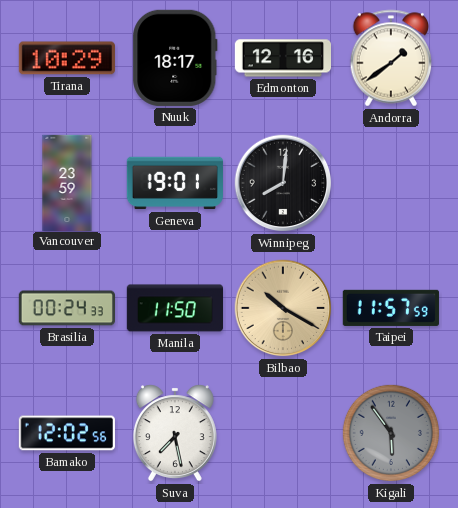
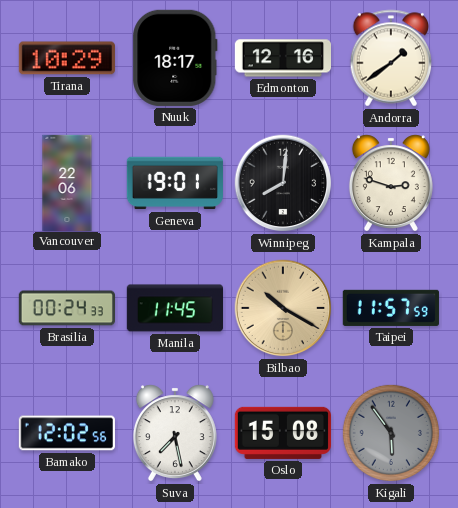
Vancouver: 23:59 -> 22:06
Kampala: none -> 2:48
Manila: 11:50 -> 11:45
Oslo: none -> 15:08
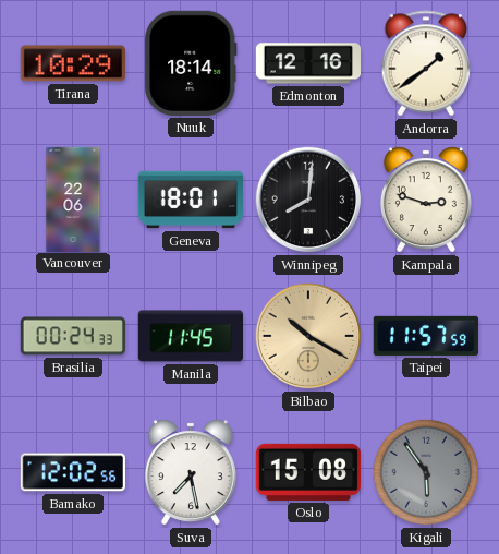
Nuuk: 18:17 -> 18:14
Geneva: 19:01 -> 18:01
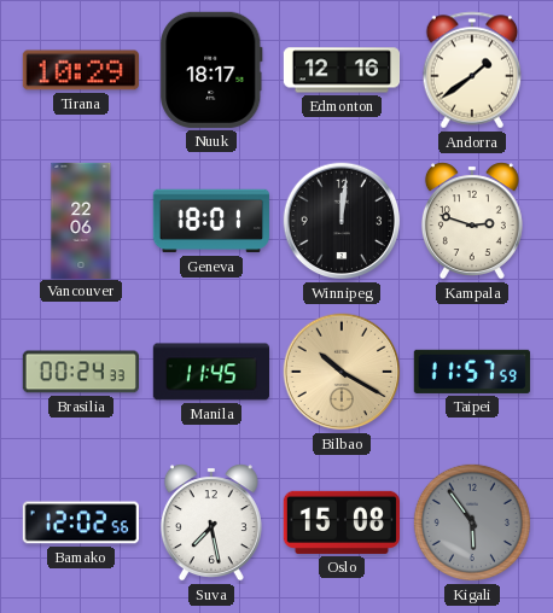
Nuuk: 18:14 -> 18:17
Winnipeg: 8:01 -> 12:01
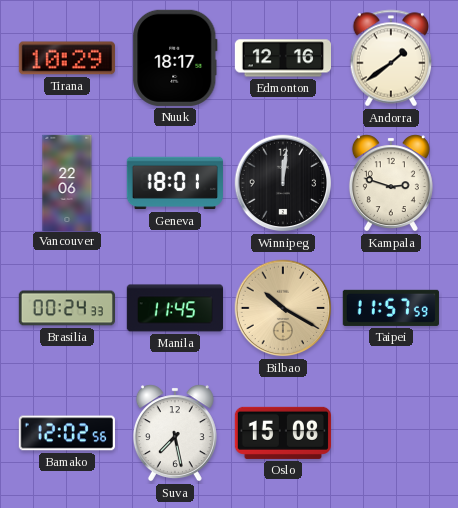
Kigali: 5:54 -> none
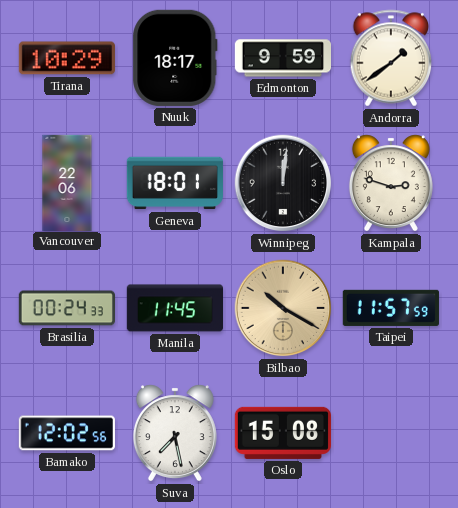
Edmonton: 12:16 -> 9:59
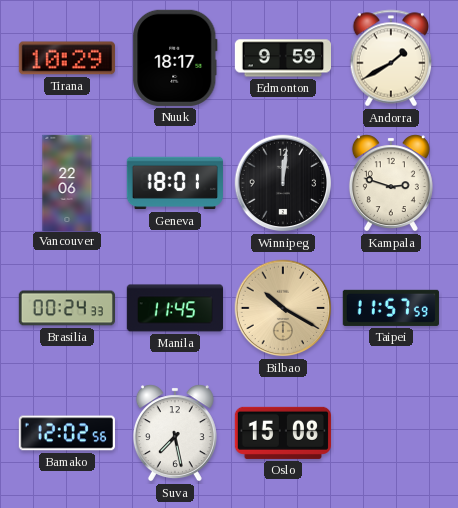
Andorra: 1:39 -> 1:40
